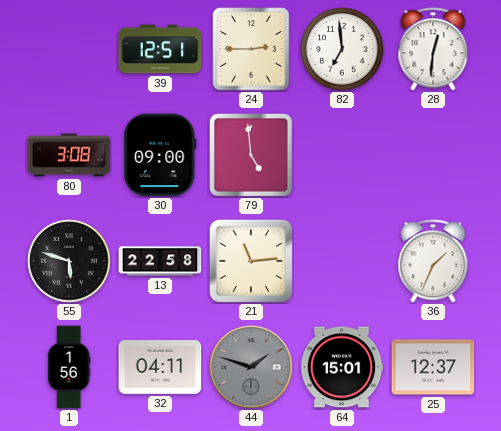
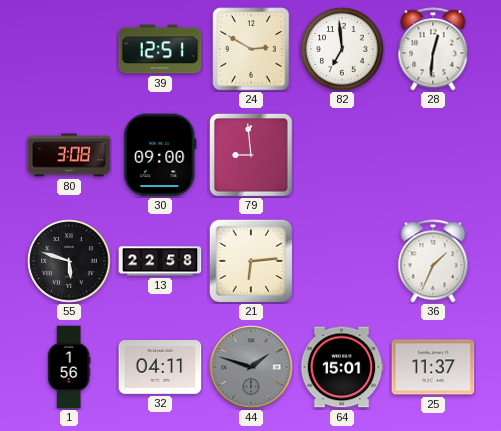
24: 2:45 -> 2:50
79: 4:59 -> 8:59
21: 11:14 -> 6:14
25: 12:37 -> 11:37
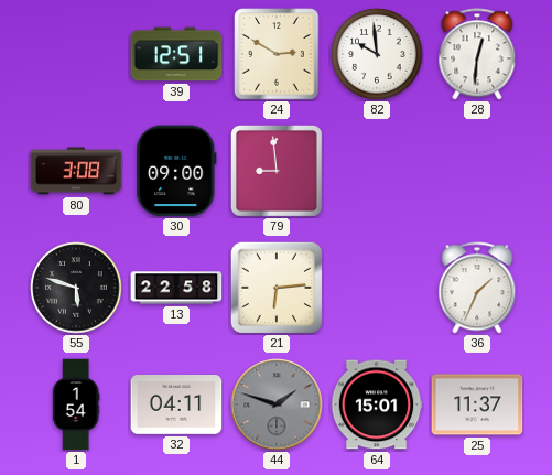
82: 6:59 -> 9:59
1: 1:56 -> 1:54
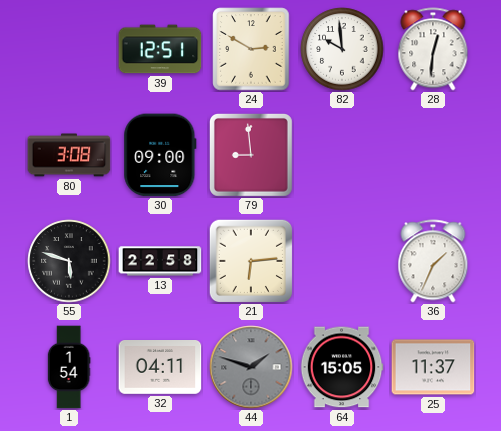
64: 15:01 -> 15:05
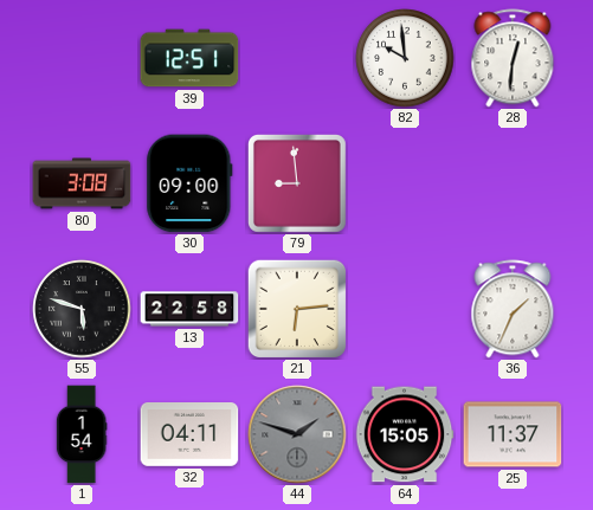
24: 2:50 -> none
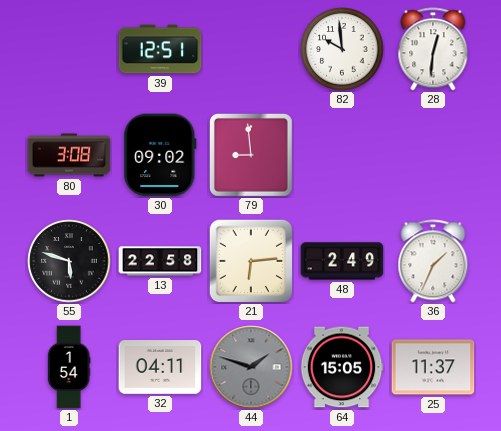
30: 09:00 -> 09:02
48: none -> 2:49
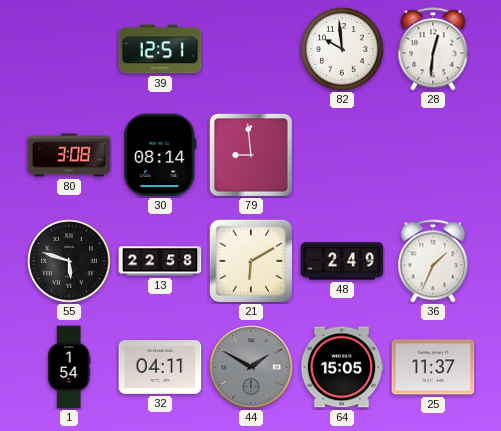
30: 09:02 -> 08:14
21: 6:14 -> 6:10
44: 1:48 -> 1:50
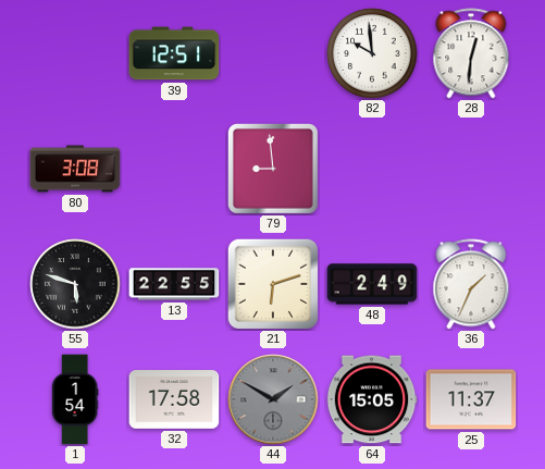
30: 08:14 -> none
13: 22:58 -> 22:55
21: 6:10 -> 6:12
32: 04:11 -> 17:58
